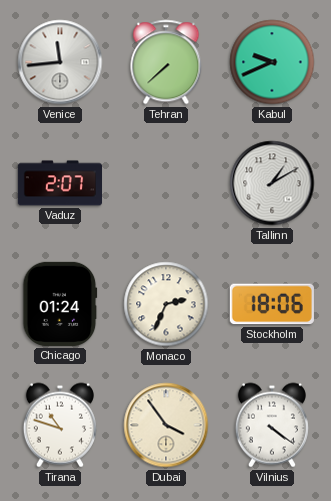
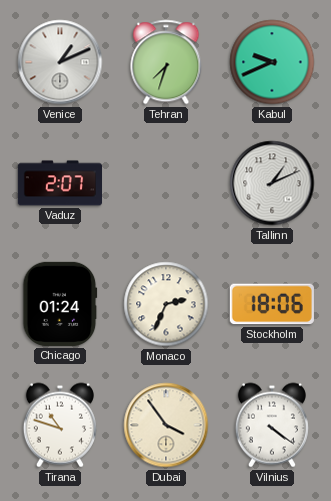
Venice: 11:44 -> 1:11
Tehran: 7:38 -> 7:33
Tallinn: 1:10 -> 1:11
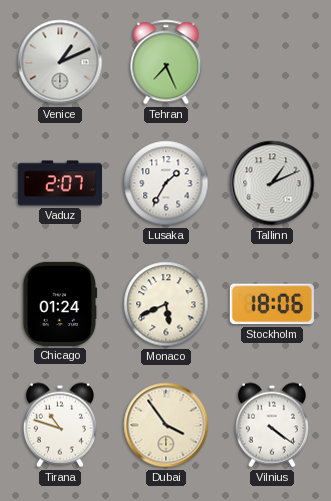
Tehran: 7:33 -> 7:26
Kabul: 9:41 -> none
Lusaka: none -> 1:35
Monaco: 2:34 -> 5:41
